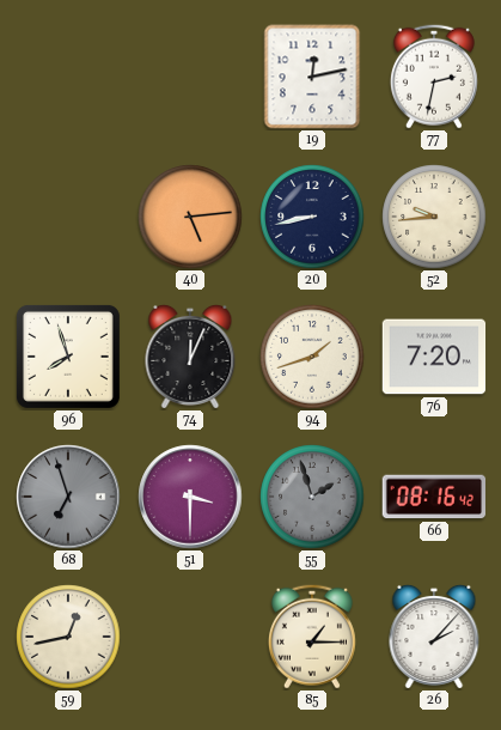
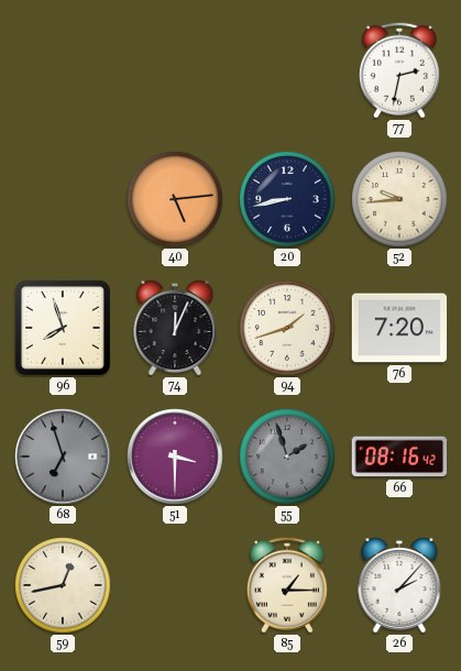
19: 12:13 -> none
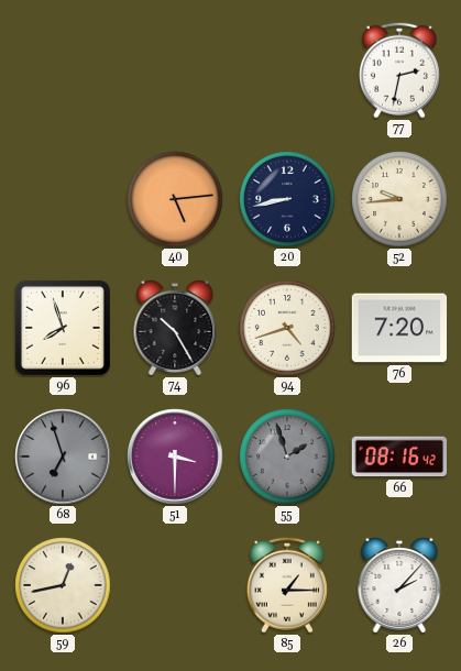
74: 12:04 -> 10:25
94: 1:42 -> 4:42
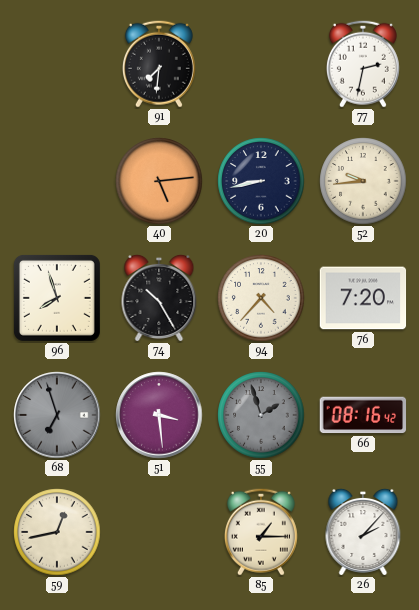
91: none -> 7:31
94: 4:42 -> 4:37
51: 3:30 -> 3:29
